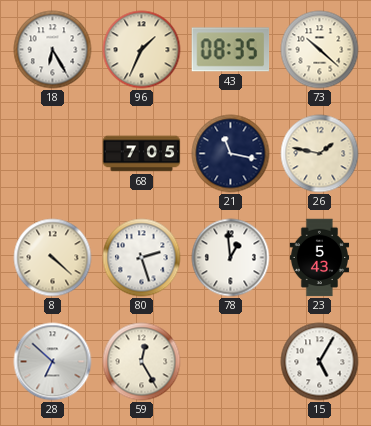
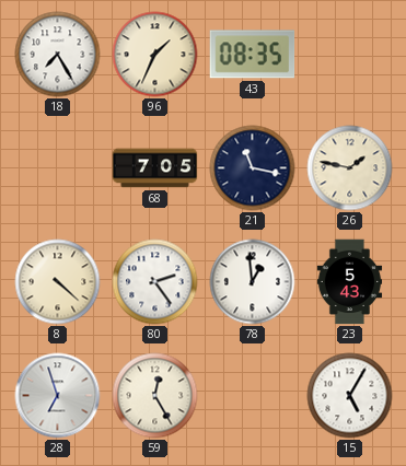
18: 6:25 -> 7:25
73: 10:22 -> none
80: 2:27 -> 2:24
28: 6:52 -> 6:57
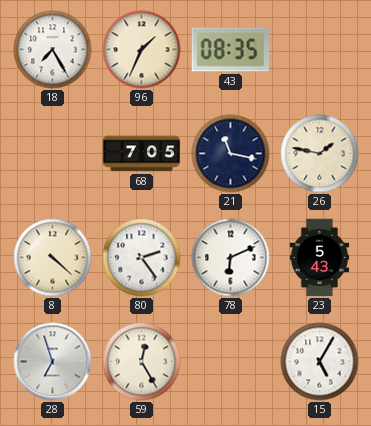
78: 12:59 -> 6:11
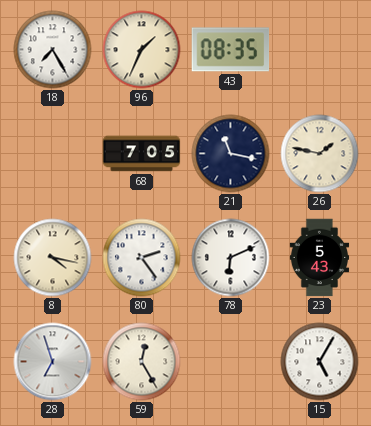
8: 4:22 -> 4:17
